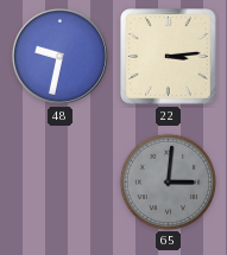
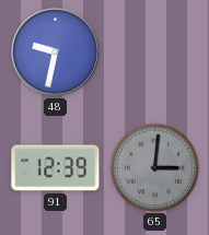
22: 3:14 -> none
91: none -> 12:39
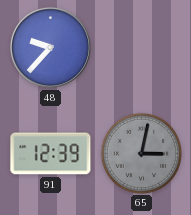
48: 9:32 -> 9:37
65: 3:01 -> 3:02
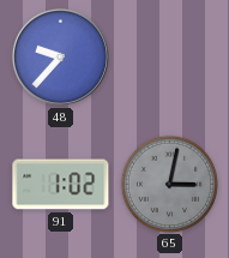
91: 12:39 -> 1:02
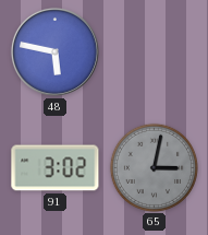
48: 9:37 -> 5:47
91: 1:02 -> 3:02
